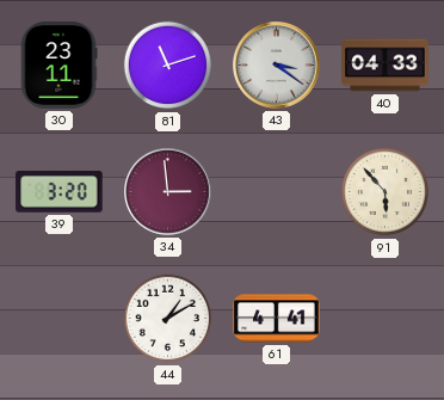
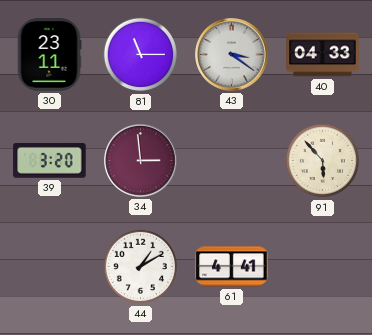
81: 11:12 -> 11:15
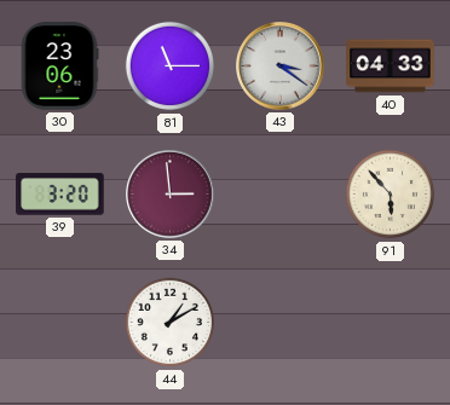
30: 23:11 -> 23:06
61: 4:41 -> none
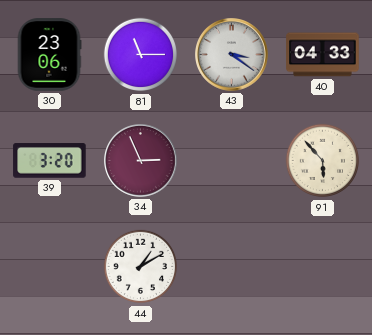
34: 2:59 -> 2:56
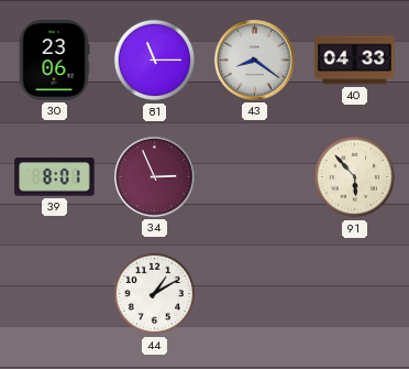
43: 3:21 -> 8:21
39: 3:20 -> 8:01
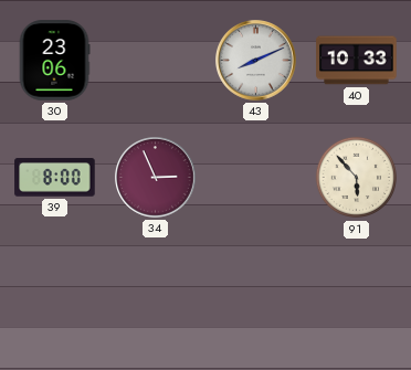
81: 11:15 -> none
43: 8:21 -> 8:11
40: 04:33 -> 10:33
39: 8:01 -> 8:00
44: 1:10 -> none
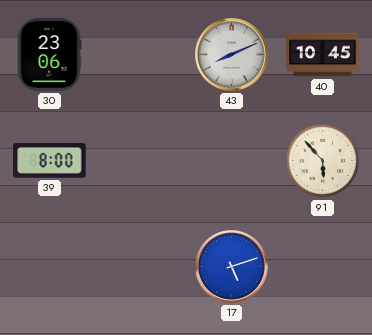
40: 10:33 -> 10:45
34: 2:56 -> none
17: none -> 5:12
